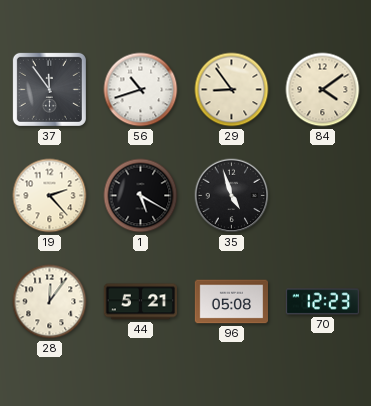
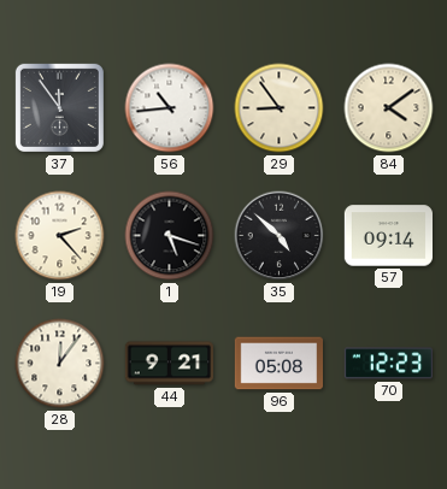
56: 10:42 -> 10:44
1: 5:20 -> 5:18
35: 4:57 -> 4:52
57: none -> 09:14
44: 5:21 -> 9:21
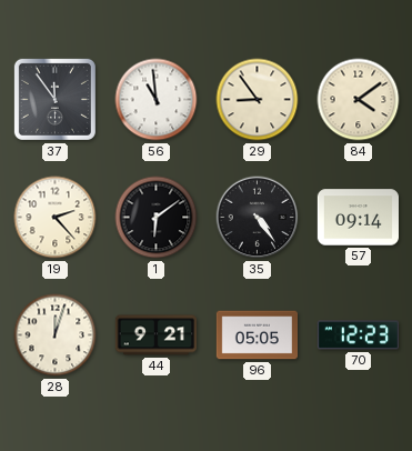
56: 10:44 -> 10:59
1: 5:18 -> 6:09
35: 4:52 -> 4:24
28: 12:06 -> 12:03
96: 05:08 -> 05:05
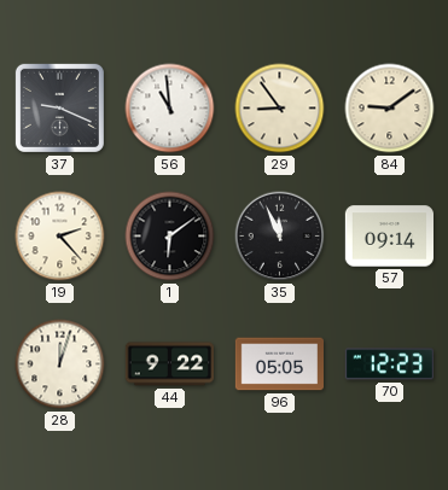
37: 11:54 -> 9:19
84: 4:09 -> 9:09
35: 4:24 -> 11:56
44: 9:21 -> 9:22
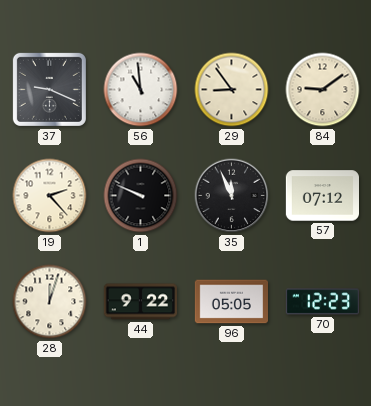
1: 6:09 -> 9:49
57: 09:14 -> 07:12
